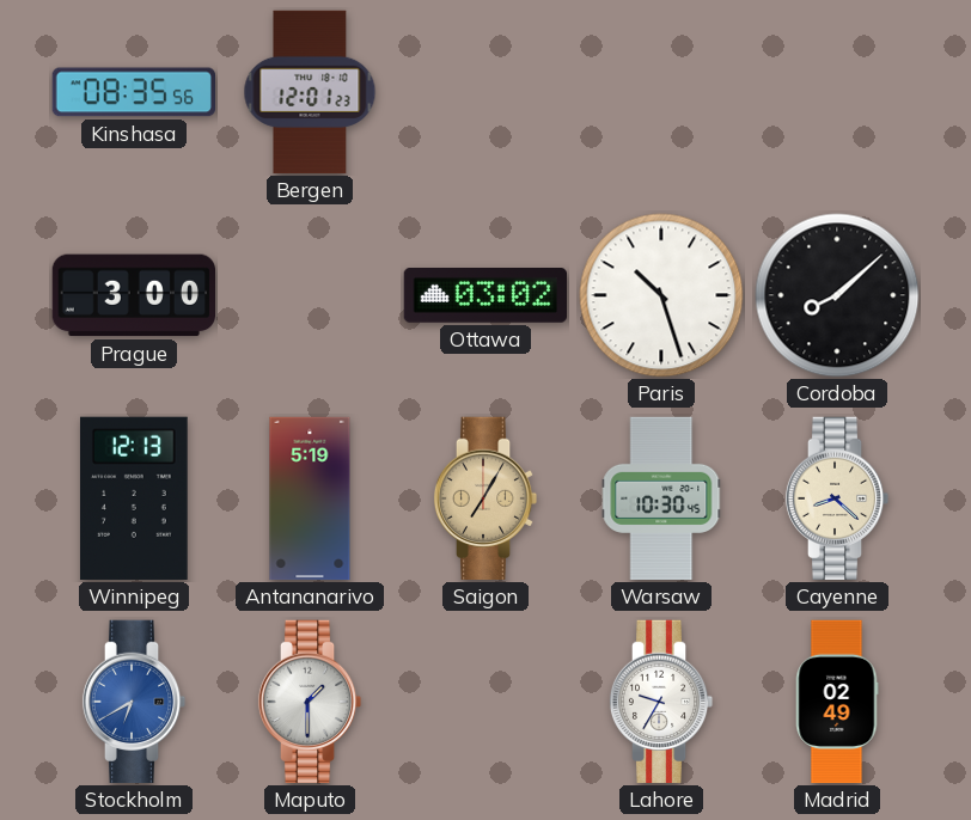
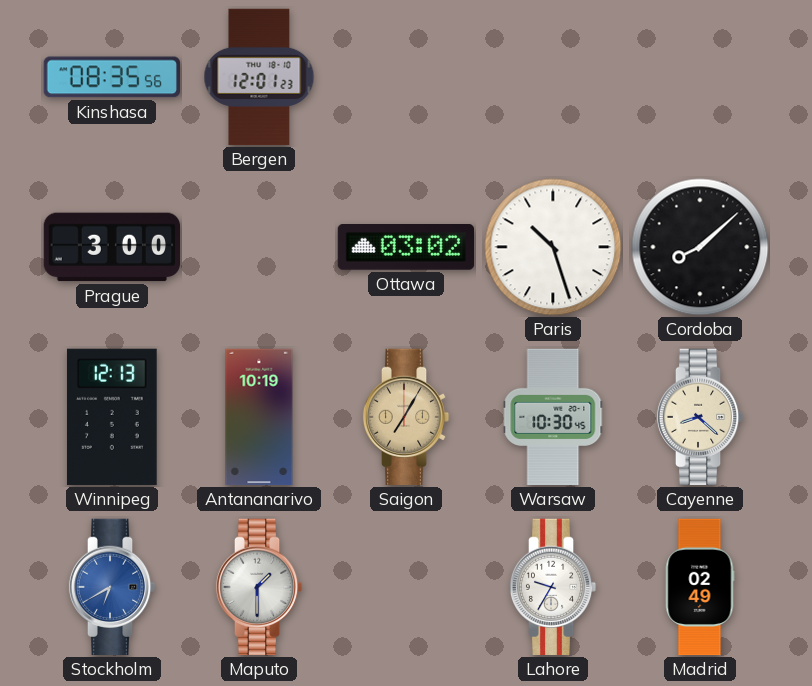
Antananarivo: 5:19 -> 10:19
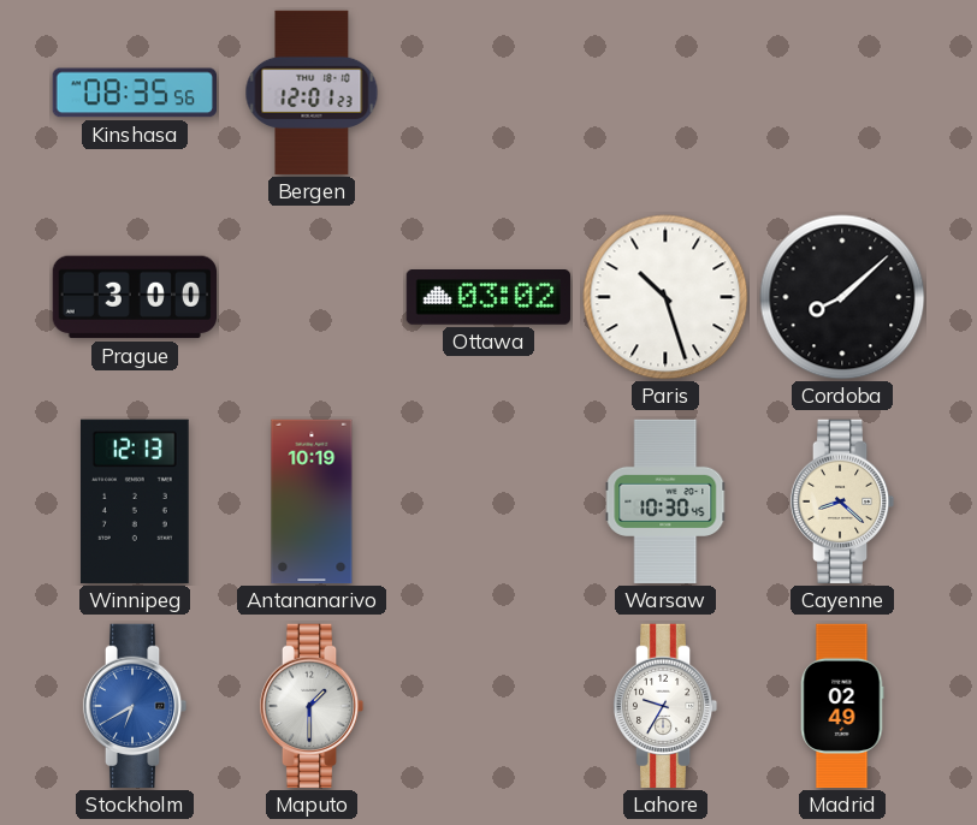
Saigon: 7:05 -> none
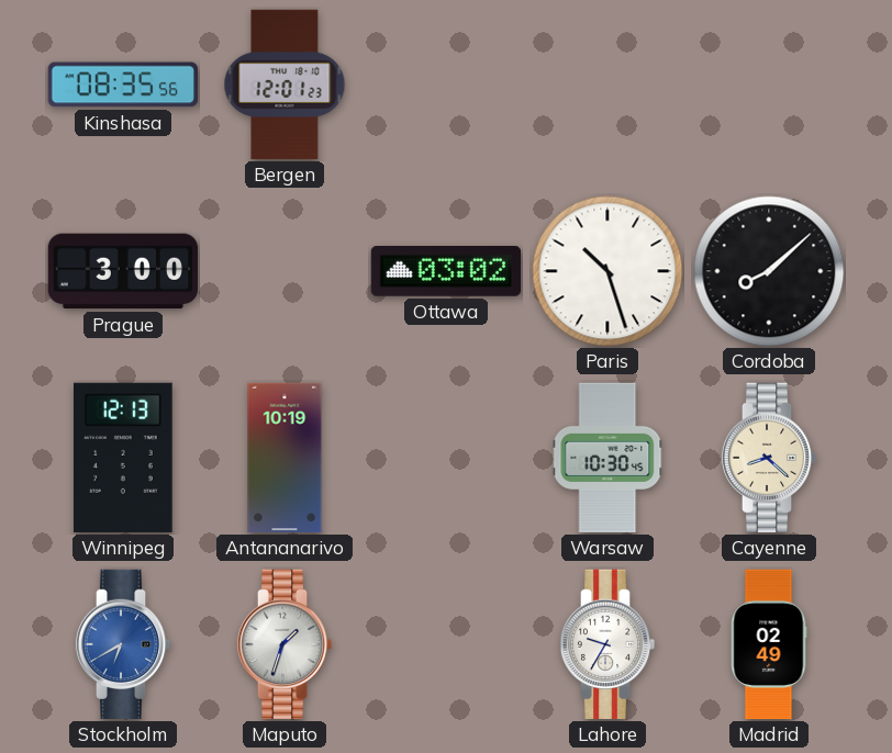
Maputo: 1:30 -> 1:33
